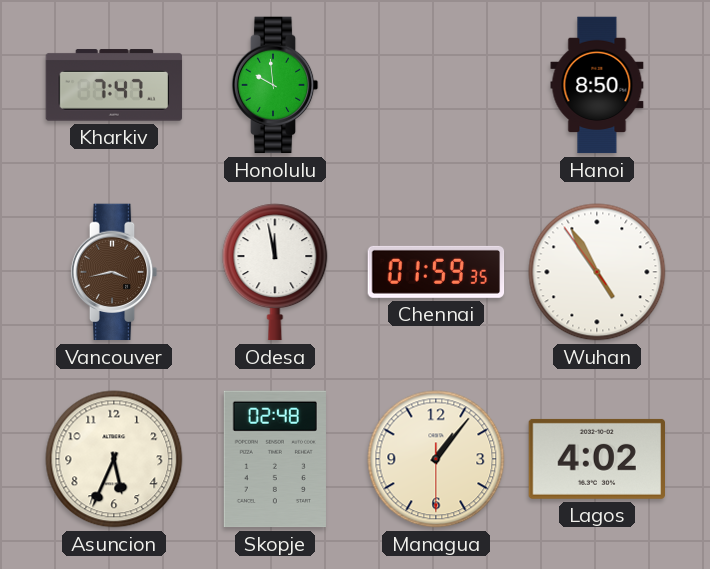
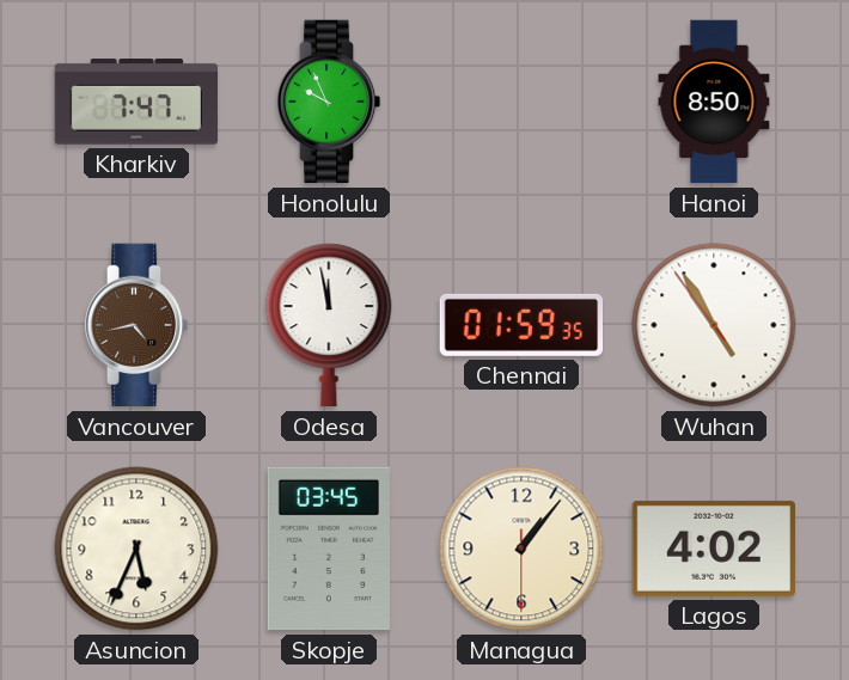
Honolulu: 9:59 -> 9:56
Vancouver: 3:43 -> 4:43
Skopje: 02:48 -> 03:45
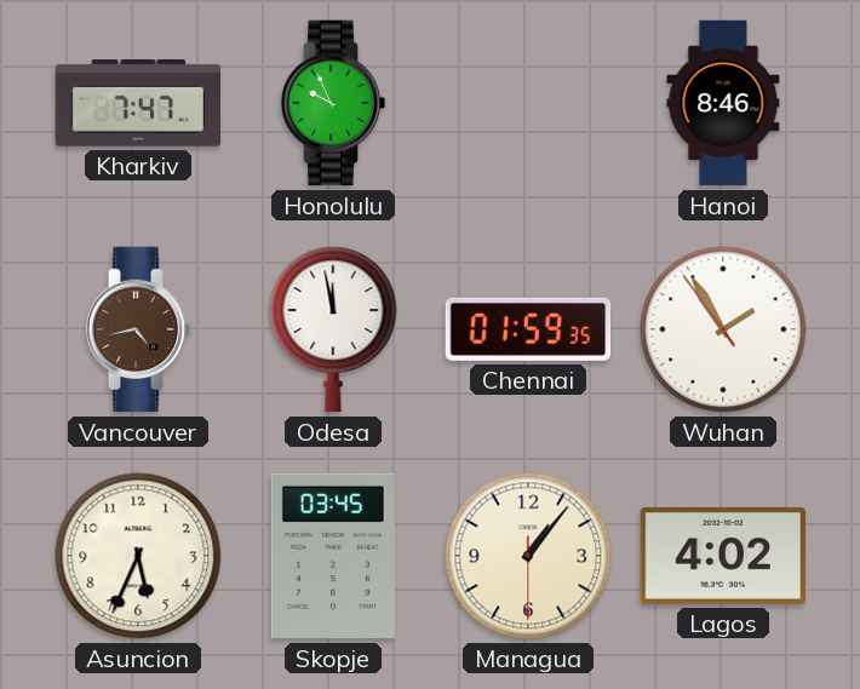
Hanoi: 8:50 -> 8:46
Wuhan: 4:54 -> 1:54
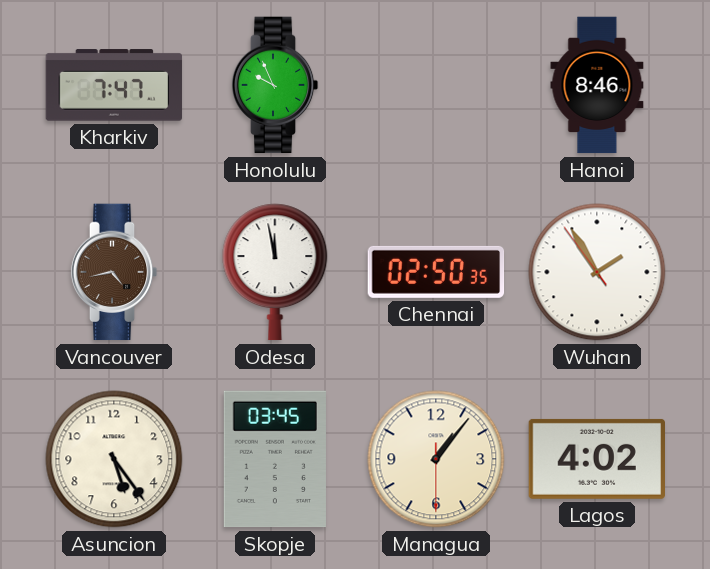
Chennai: 01:59 -> 02:50
Asuncion: 5:34 -> 5:24
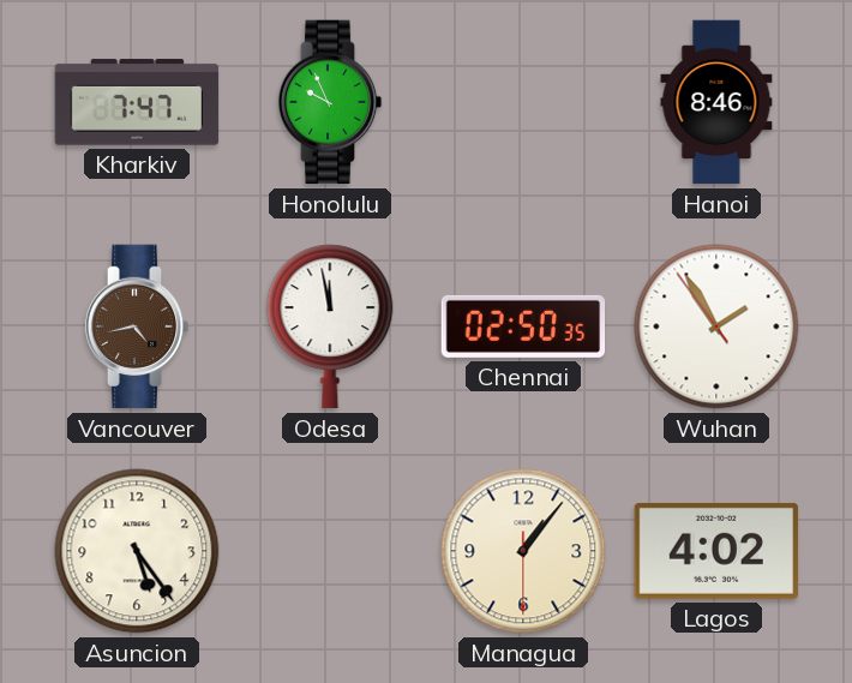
Skopje: 03:45 -> none
